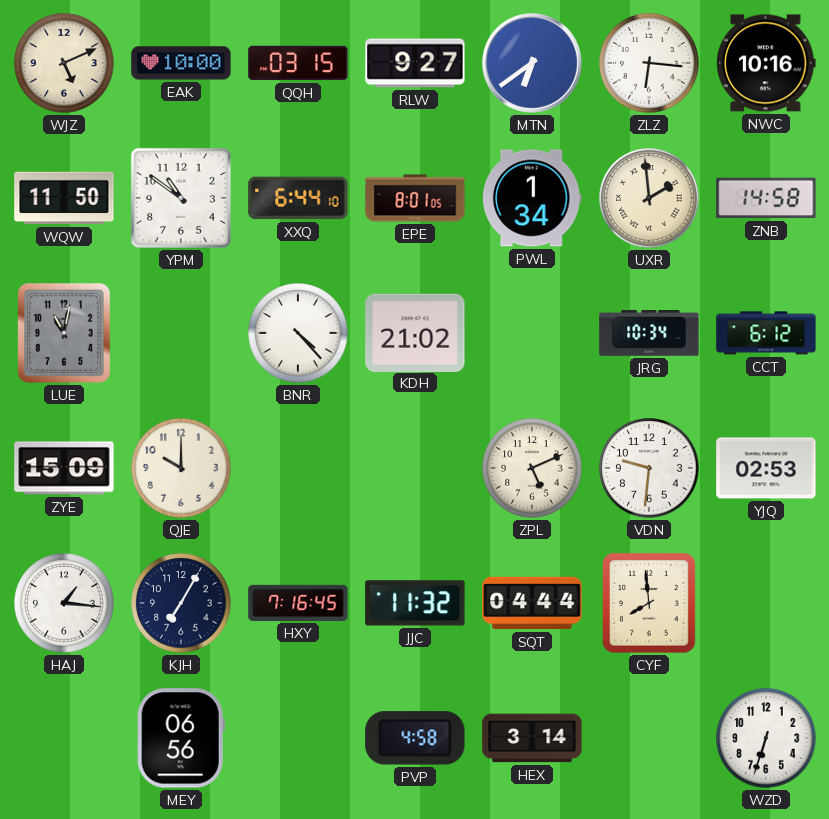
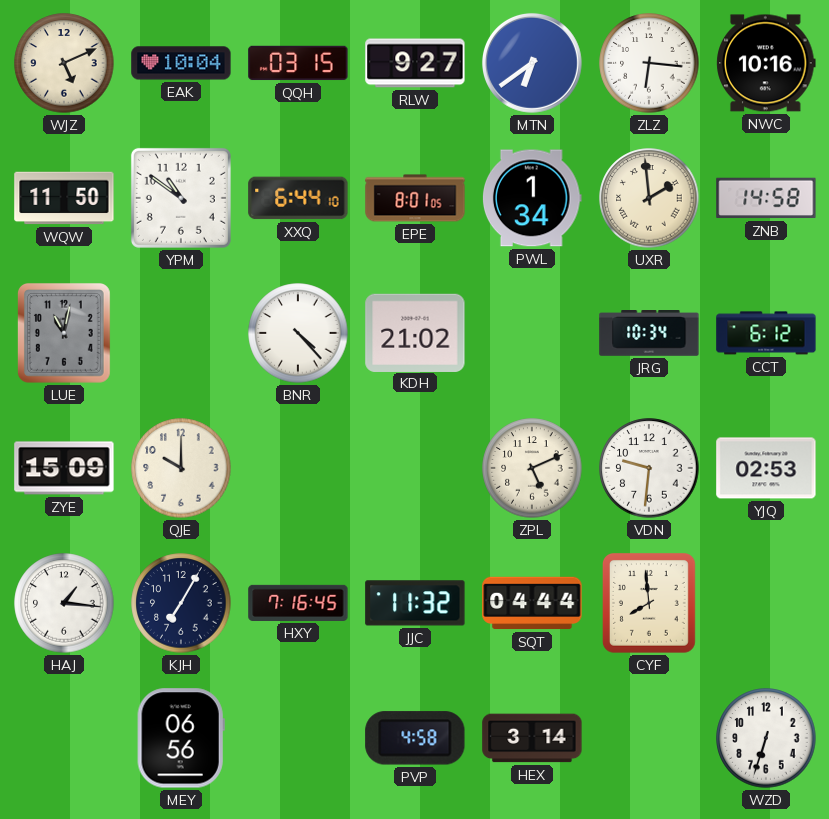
EAK: 10:00 -> 10:04
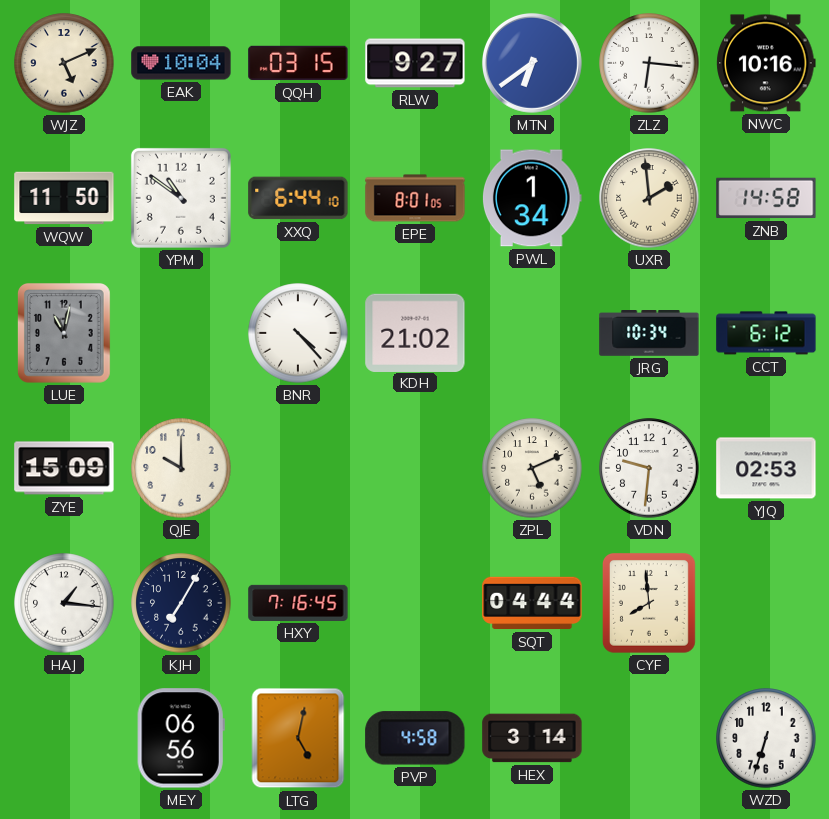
JJC: 11:32 -> none
LTG: none -> 5:02
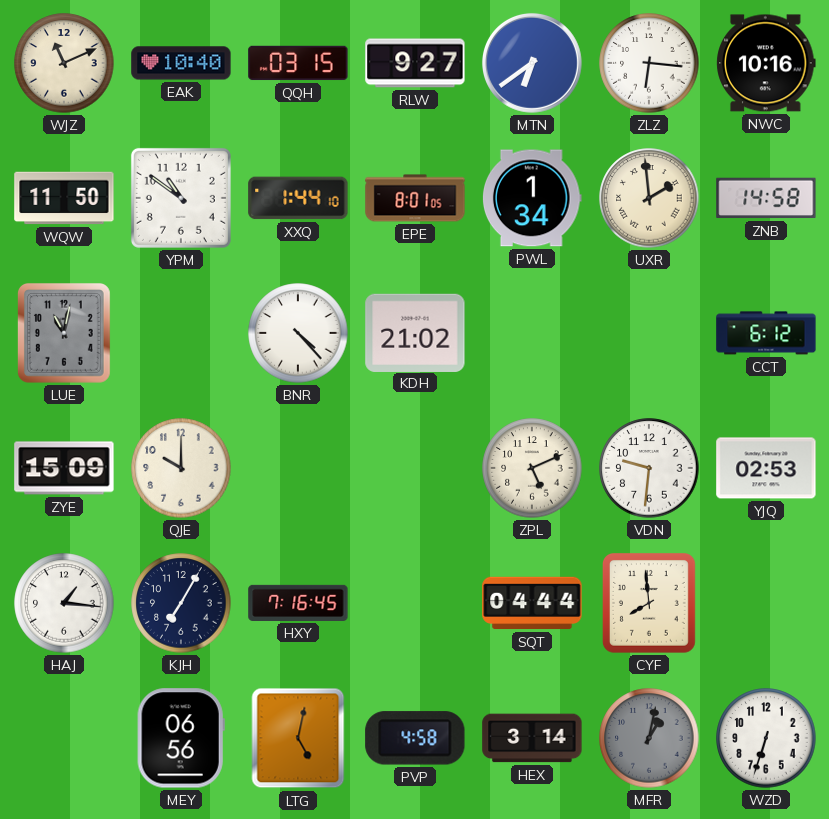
WJZ: 5:11 -> 11:11
EAK: 10:04 -> 10:40
XXQ: 6:44 -> 1:44
JRG: 10:34 -> none
MFR: none -> 1:02
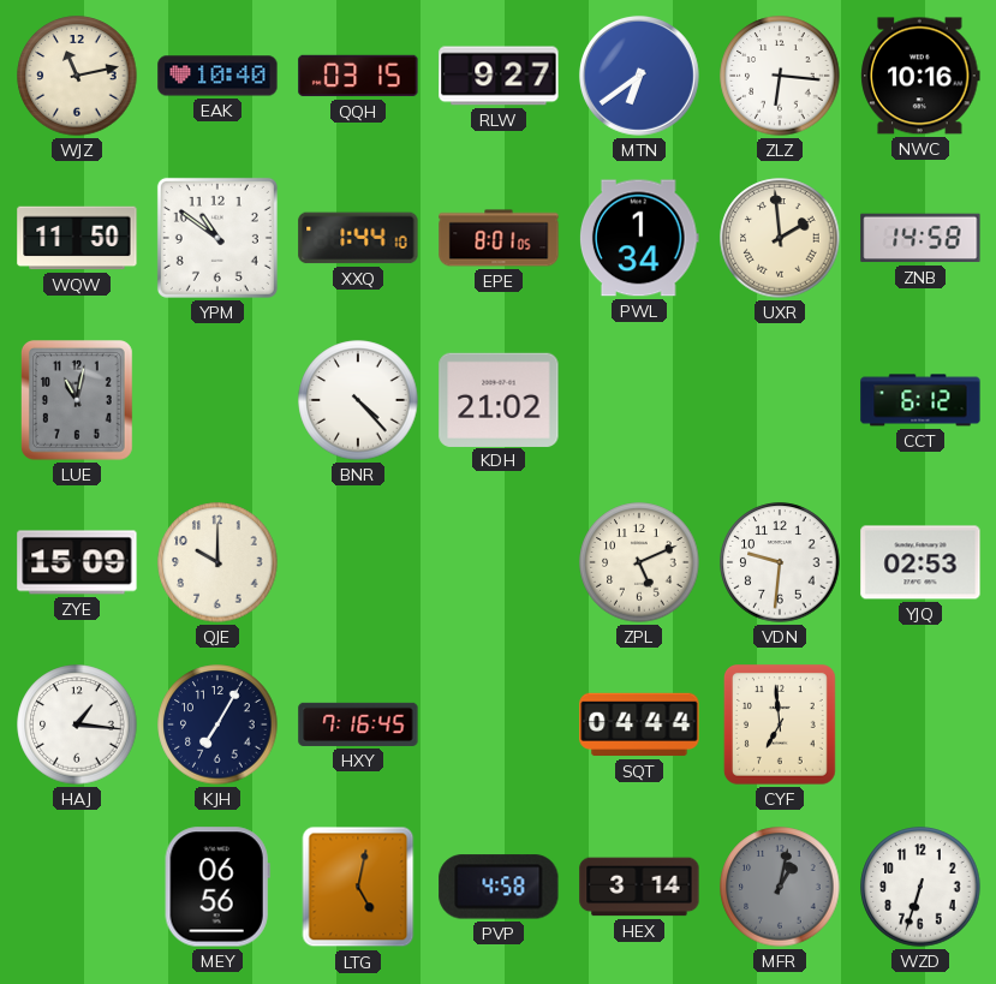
WJZ: 11:11 -> 11:13
CYF: 7:59 -> 6:59
